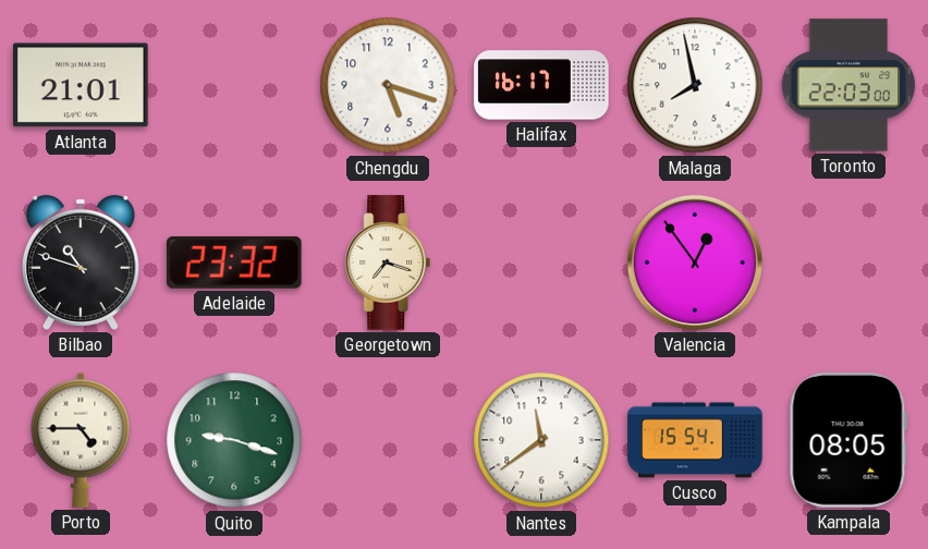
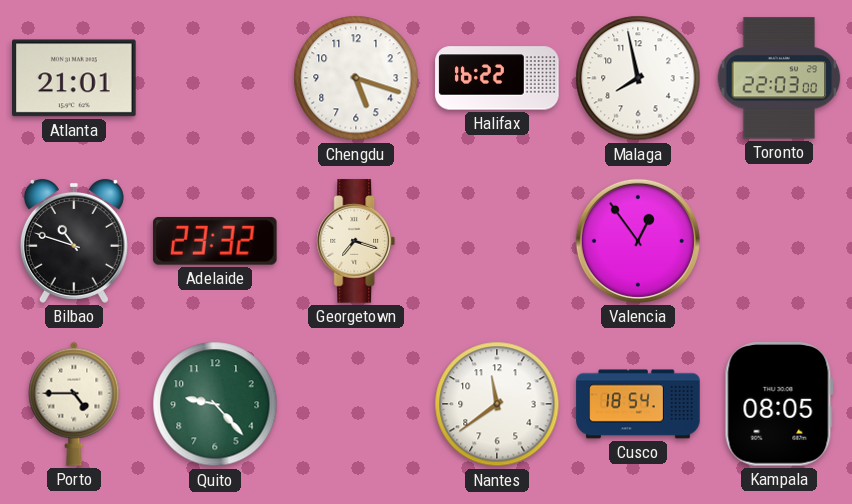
Halifax: 16:17 -> 16:22
Quito: 9:18 -> 9:23
Cusco: 15:54 -> 18:54
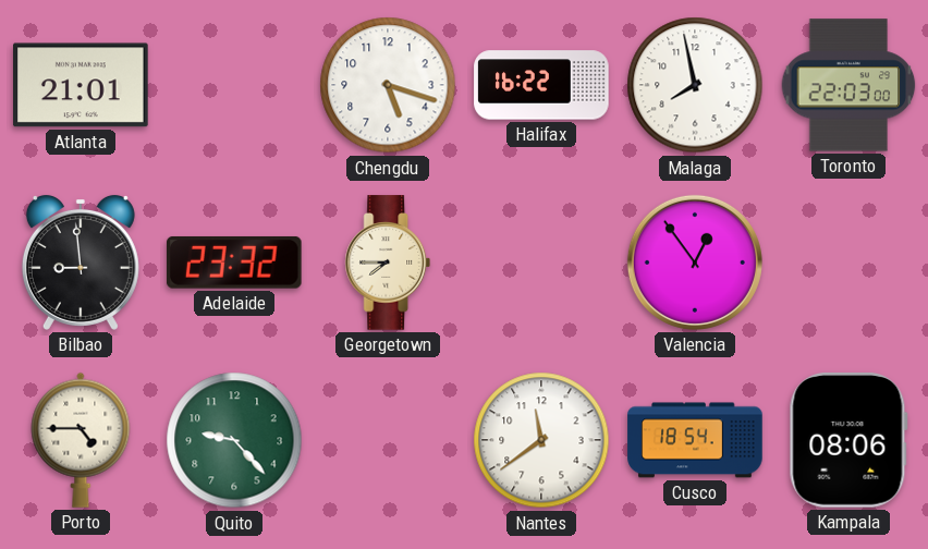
Bilbao: 10:48 -> 8:59
Georgetown: 7:18 -> 7:45
Kampala: 08:05 -> 08:06
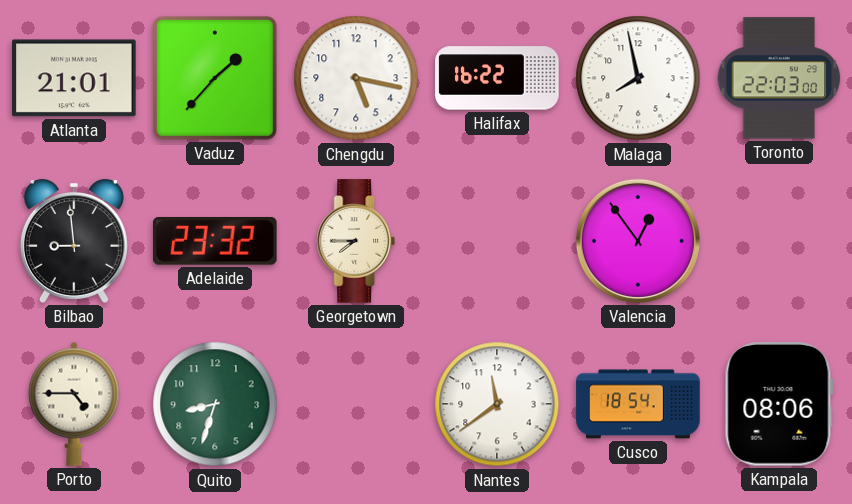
Vaduz: none -> 1:37
Chengdu: 5:18 -> 5:17
Quito: 9:23 -> 8:33
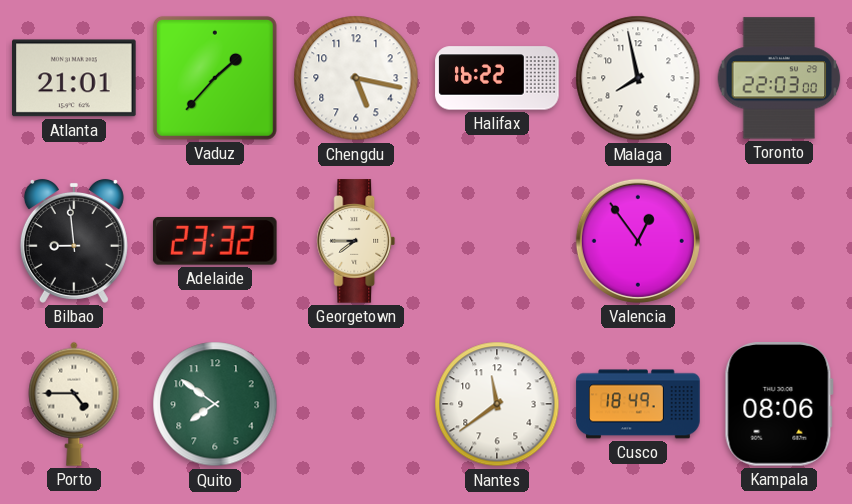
Quito: 8:33 -> 7:51
Cusco: 18:54 -> 18:49
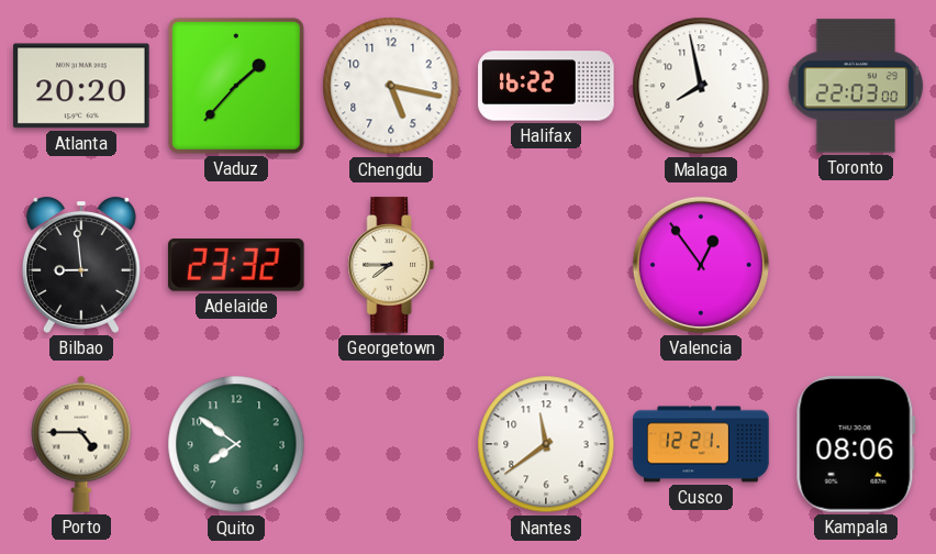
Atlanta: 21:01 -> 20:20
Cusco: 18:49 -> 12:21
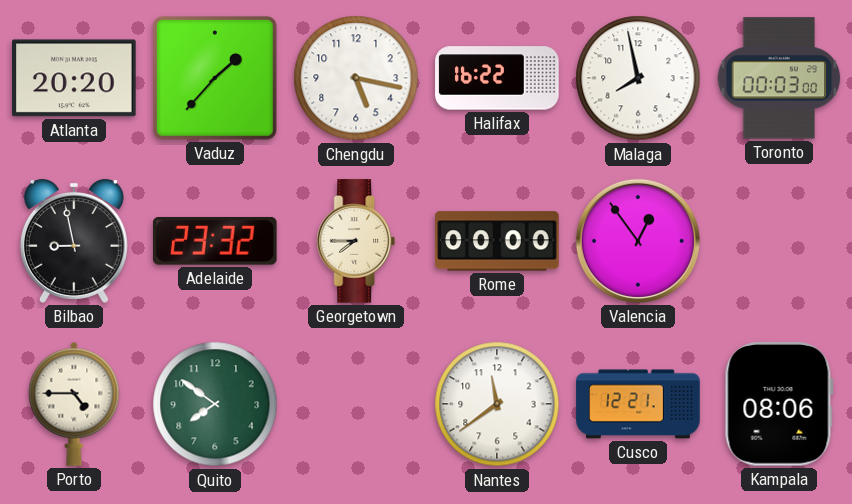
Toronto: 22:03 -> 00:03
Bilbao: 8:59 -> 8:58
Rome: none -> 00:00
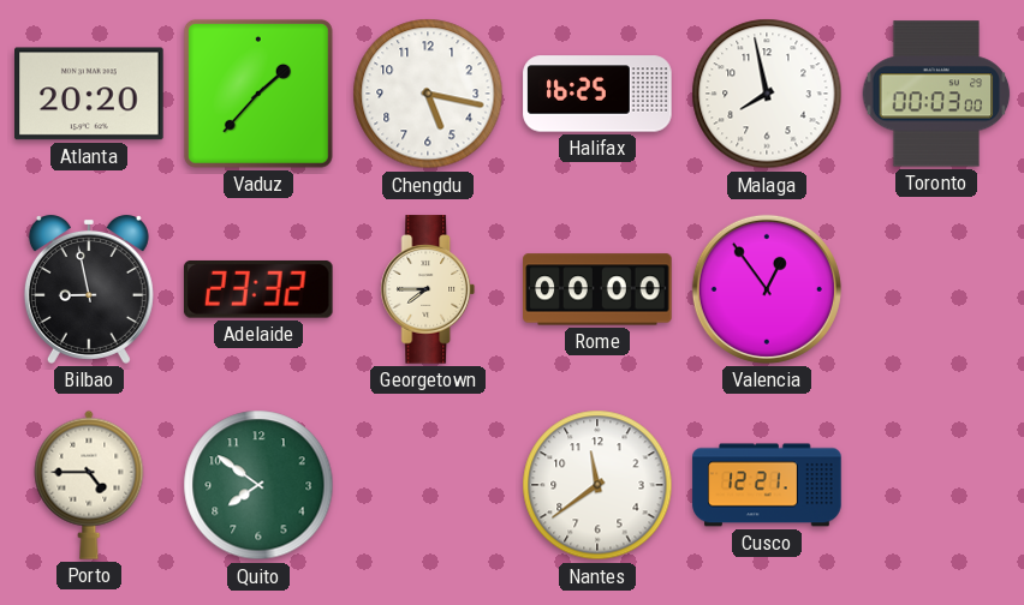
Halifax: 16:22 -> 16:25
Kampala: 08:06 -> none
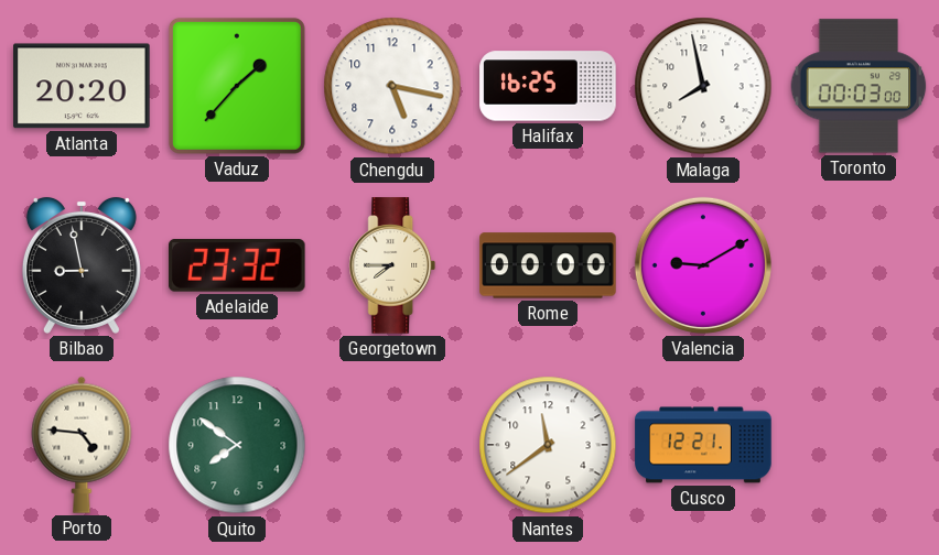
Valencia: 12:54 -> 9:10
Porto: 4:45 -> 4:46
